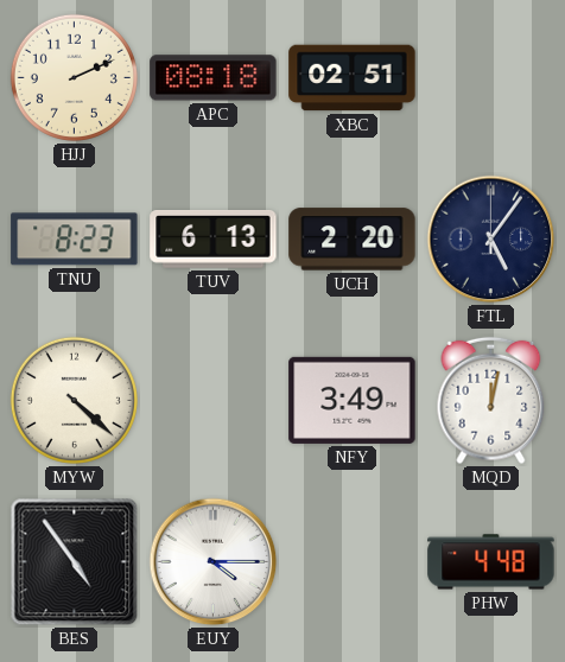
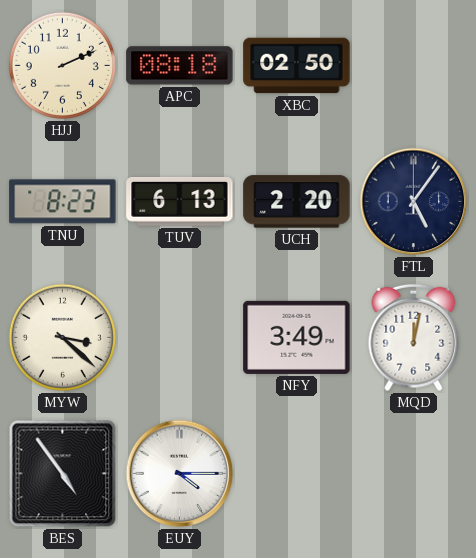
XBC: 02:51 -> 02:50
MYW: 4:22 -> 3:22
PHW: 4:48 -> none
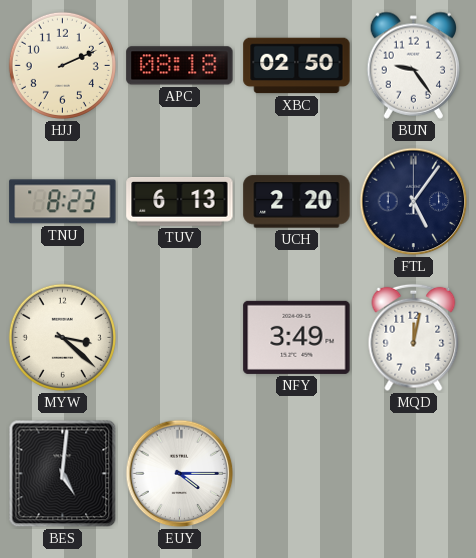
BUN: none -> 9:24
BES: 4:54 -> 5:01
